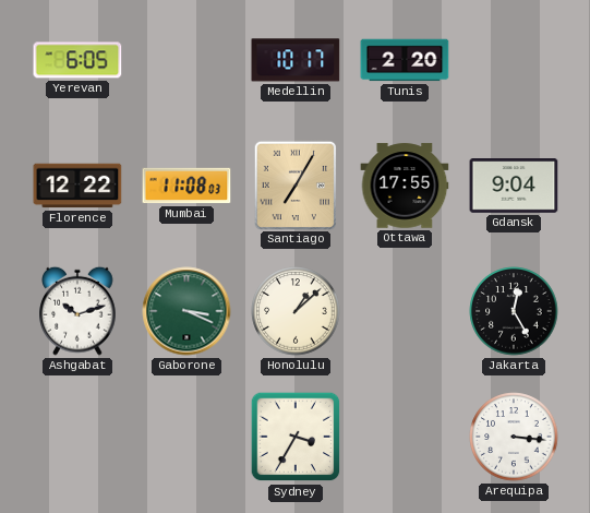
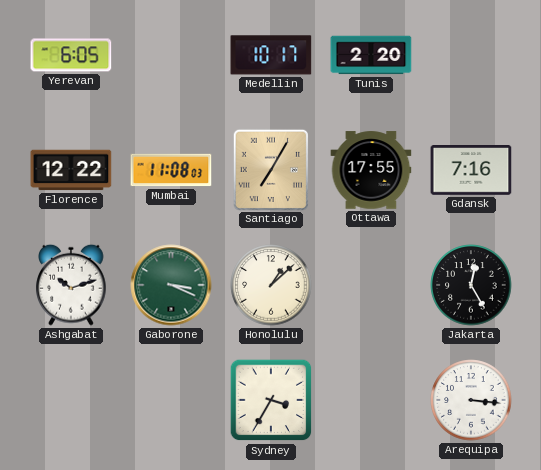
Gdansk: 9:04 -> 7:16
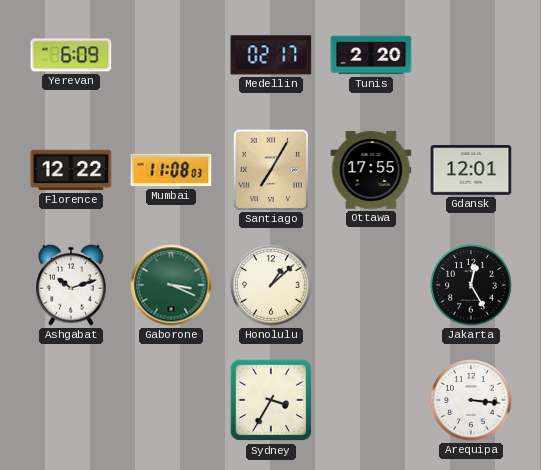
Yerevan: 6:05 -> 6:09
Medellin: 10:17 -> 02:17
Gdansk: 7:16 -> 12:01
